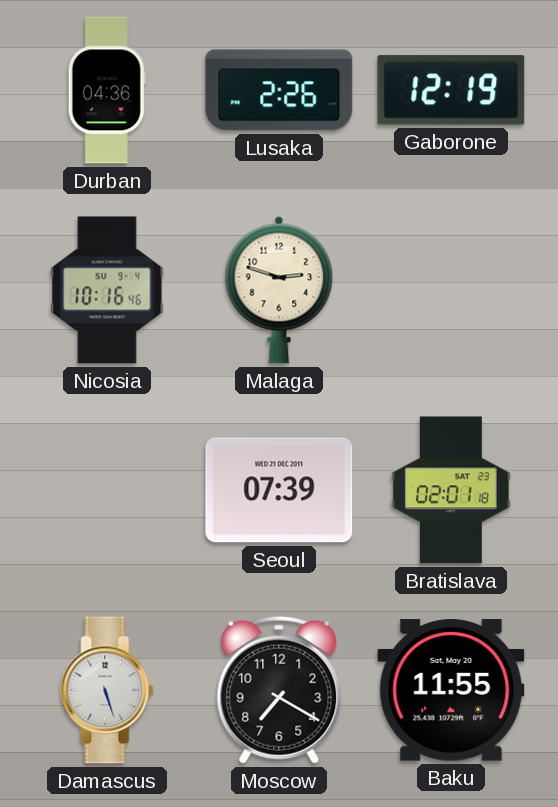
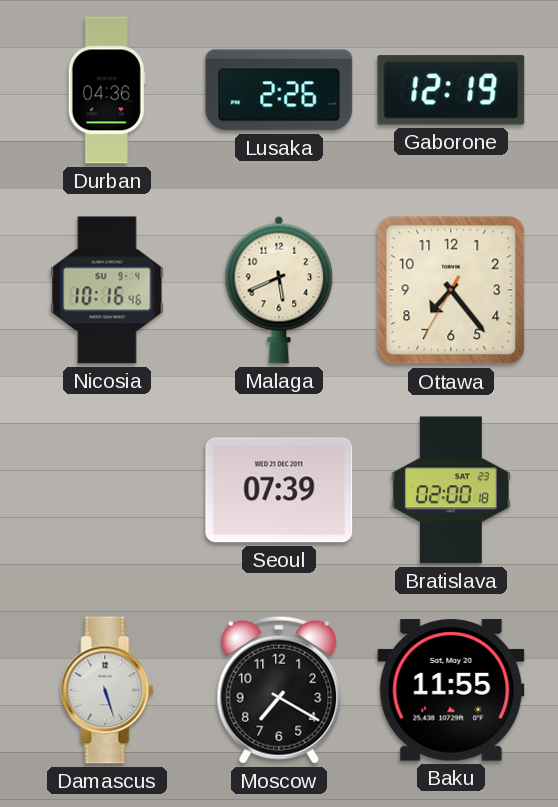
Malaga: 2:48 -> 5:41
Ottawa: none -> 7:23
Bratislava: 02:01 -> 02:00
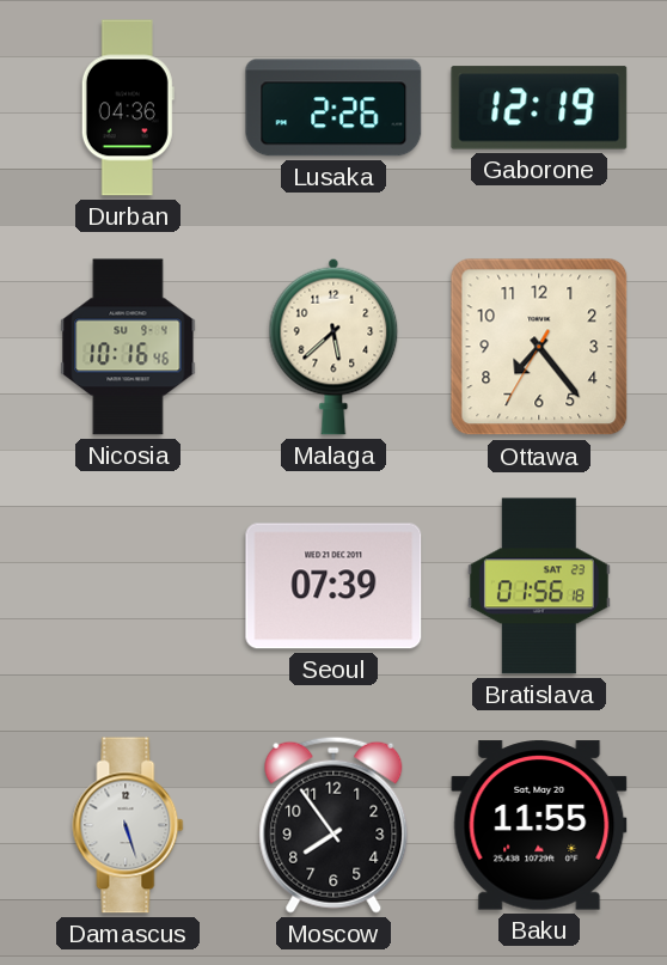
Malaga: 5:41 -> 5:38
Bratislava: 02:00 -> 01:56
Moscow: 7:20 -> 7:54
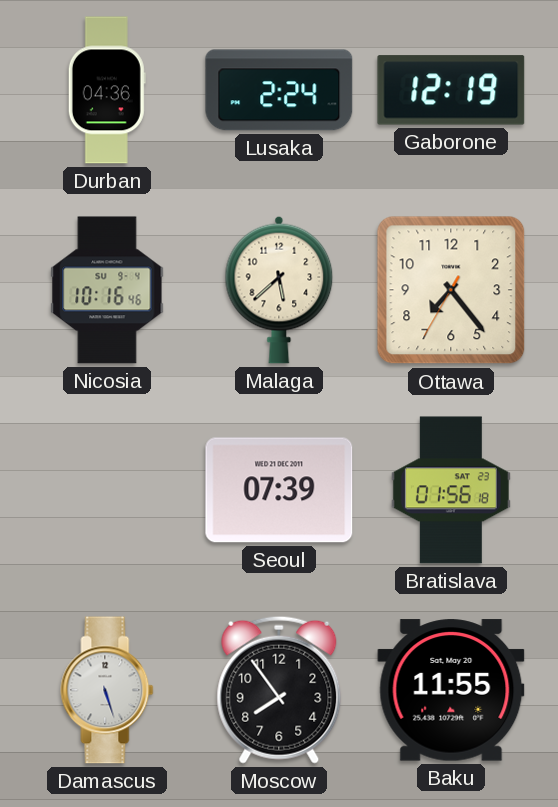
Lusaka: 2:26 -> 2:24
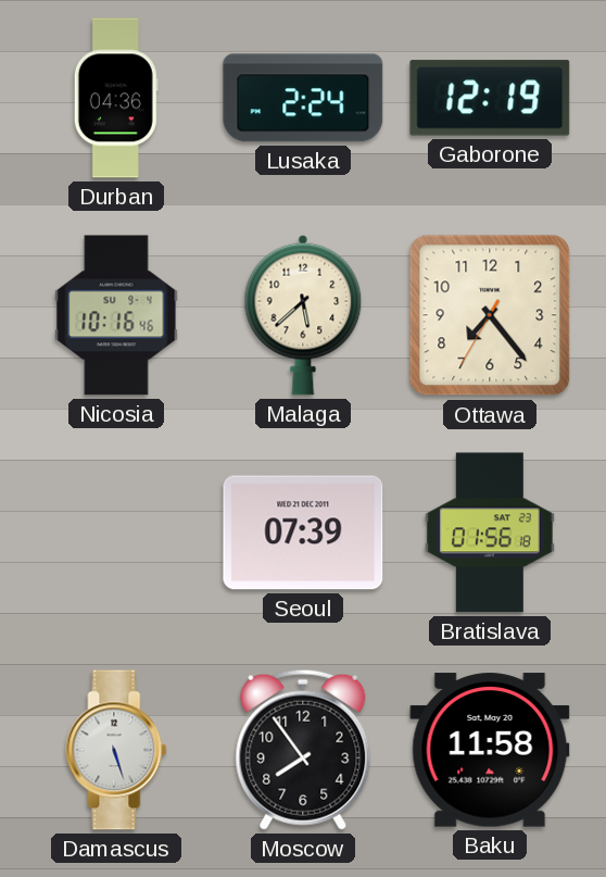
Baku: 11:55 -> 11:58
